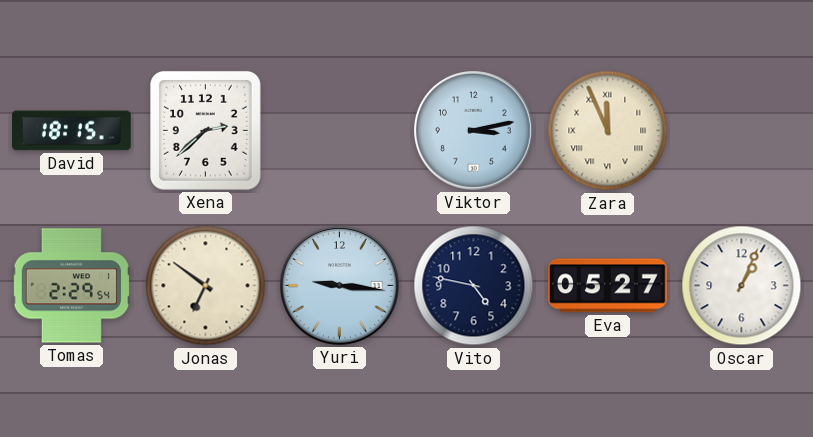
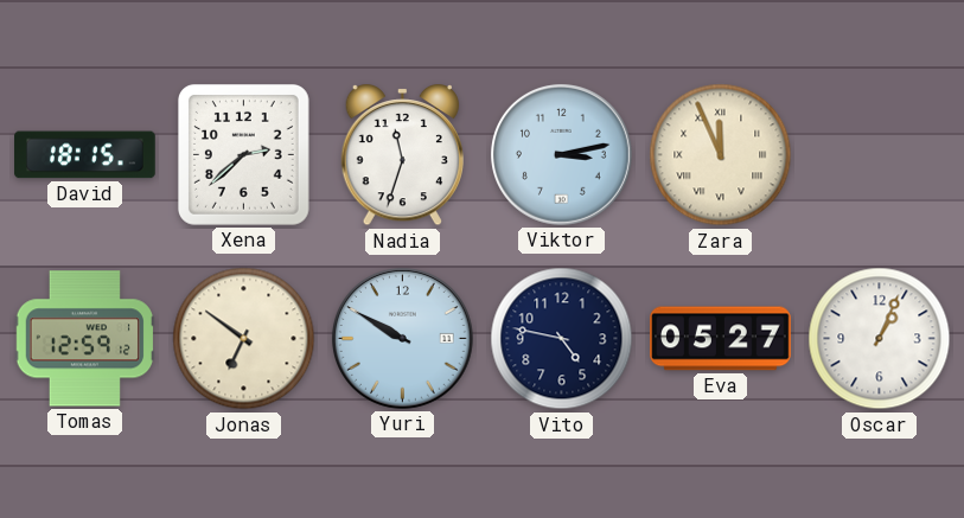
Nadia: none -> 11:33
Tomas: 2:29 -> 12:59
Yuri: 9:16 -> 9:50
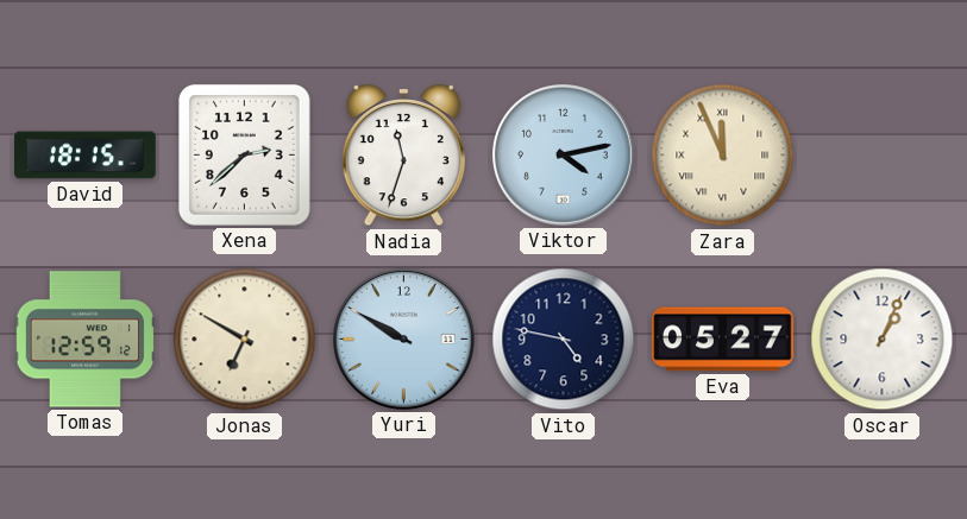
Viktor: 3:13 -> 4:13
Jonas: 6:51 -> 6:50
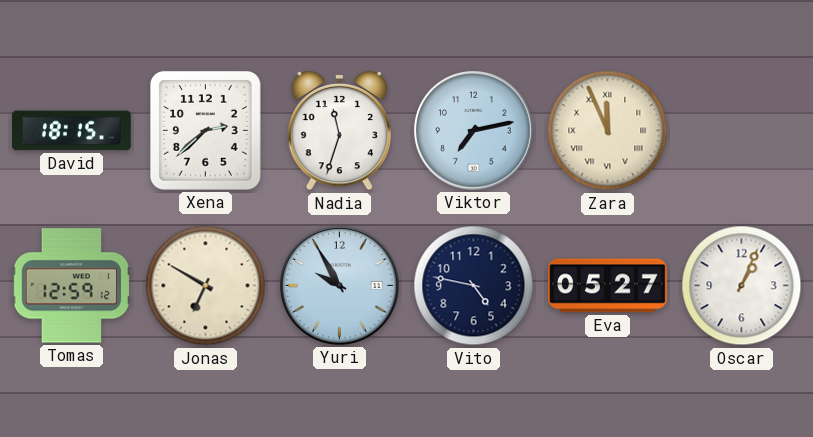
Viktor: 4:13 -> 7:13
Yuri: 9:50 -> 9:55
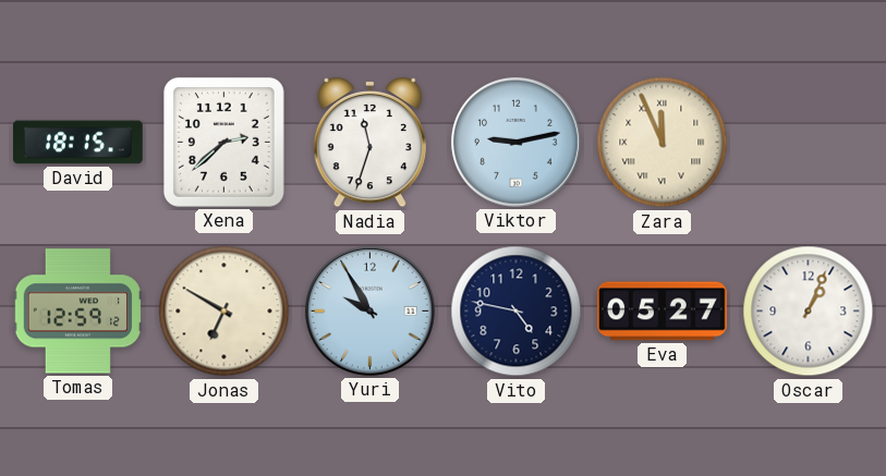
Viktor: 7:13 -> 9:13
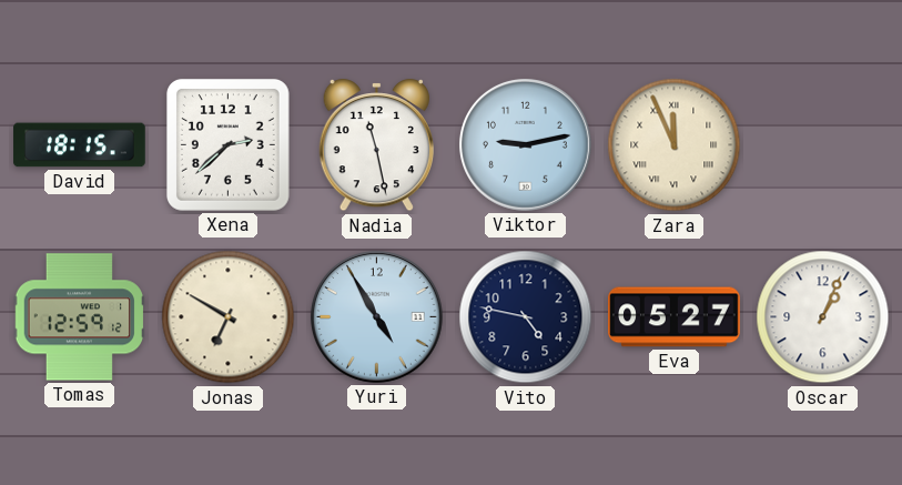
Nadia: 11:33 -> 11:28
Yuri: 9:55 -> 4:55
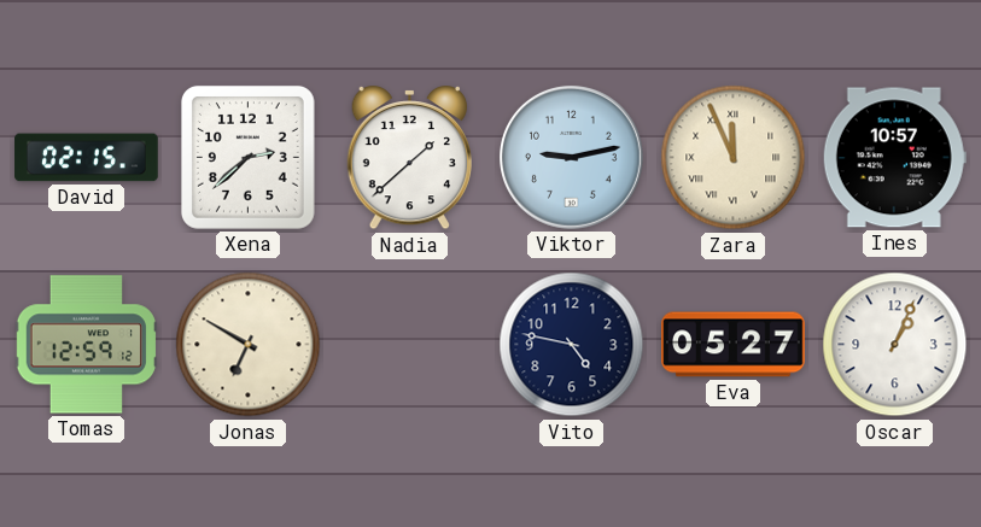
David: 18:15 -> 02:15
Nadia: 11:28 -> 1:38
Ines: none -> 10:57
Yuri: 4:55 -> none
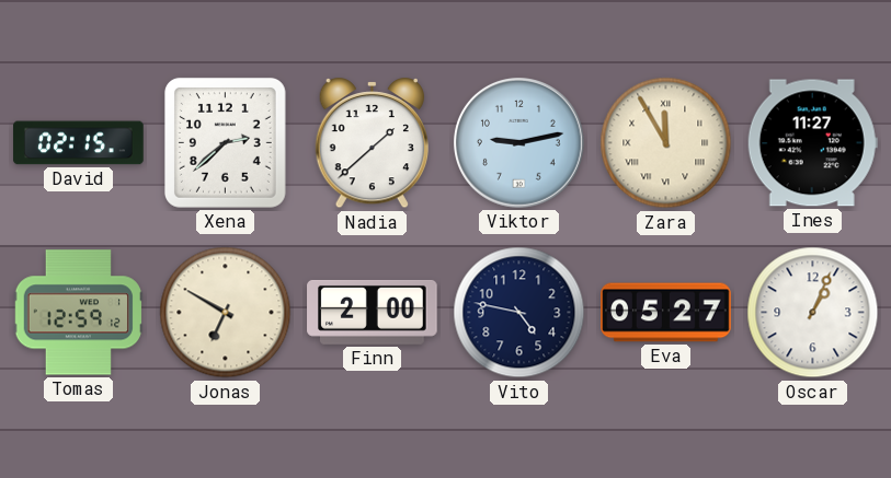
Zara: 11:56 -> 11:55
Ines: 10:57 -> 11:27
Finn: none -> 2:00
